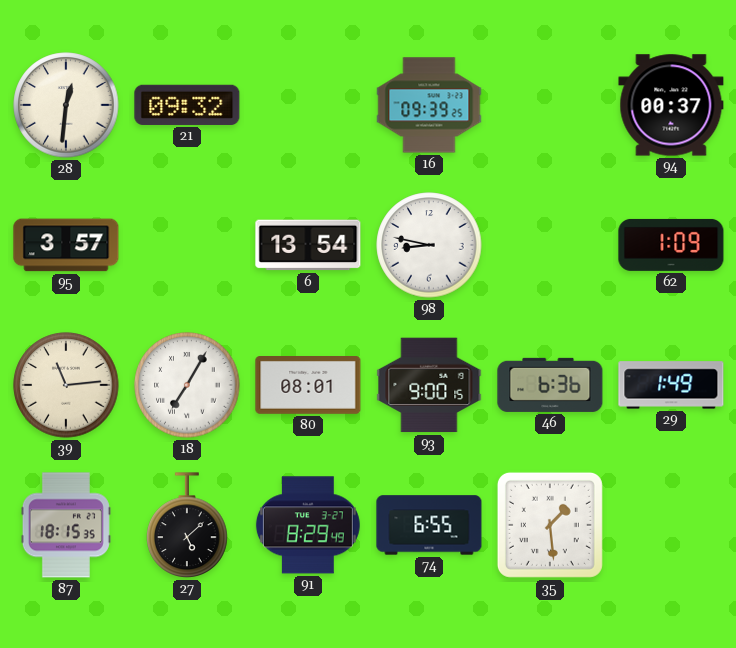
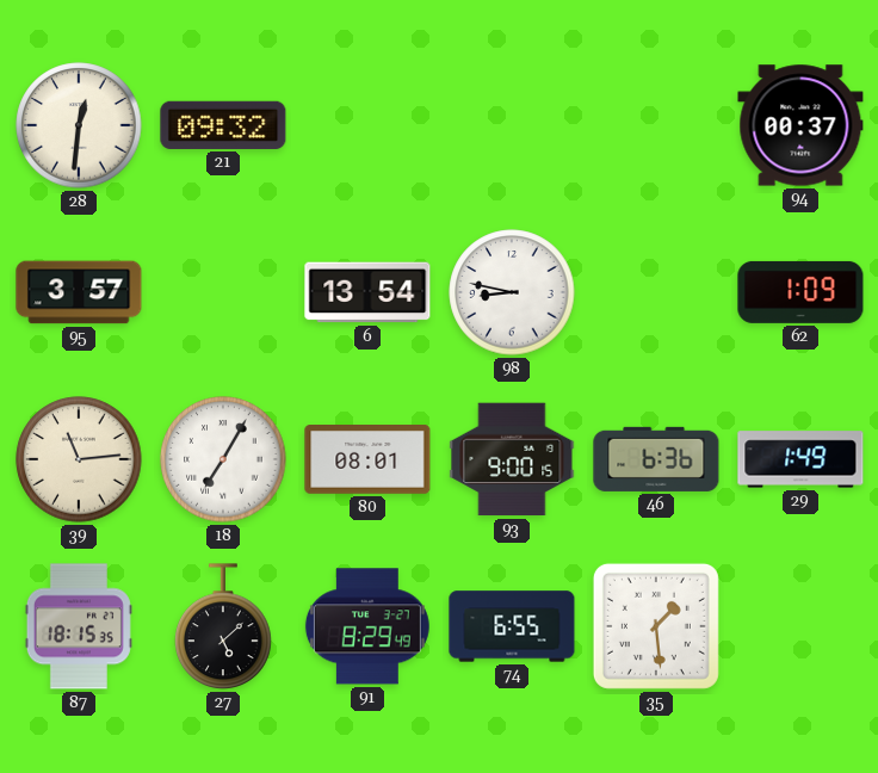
16: 09:39 -> none
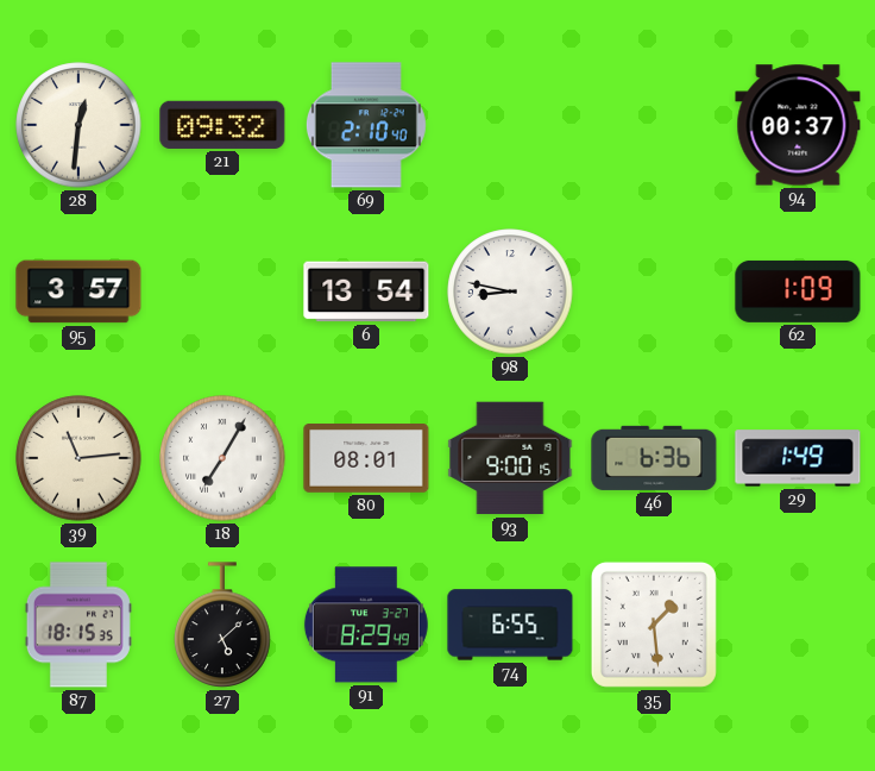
69: none -> 2:10
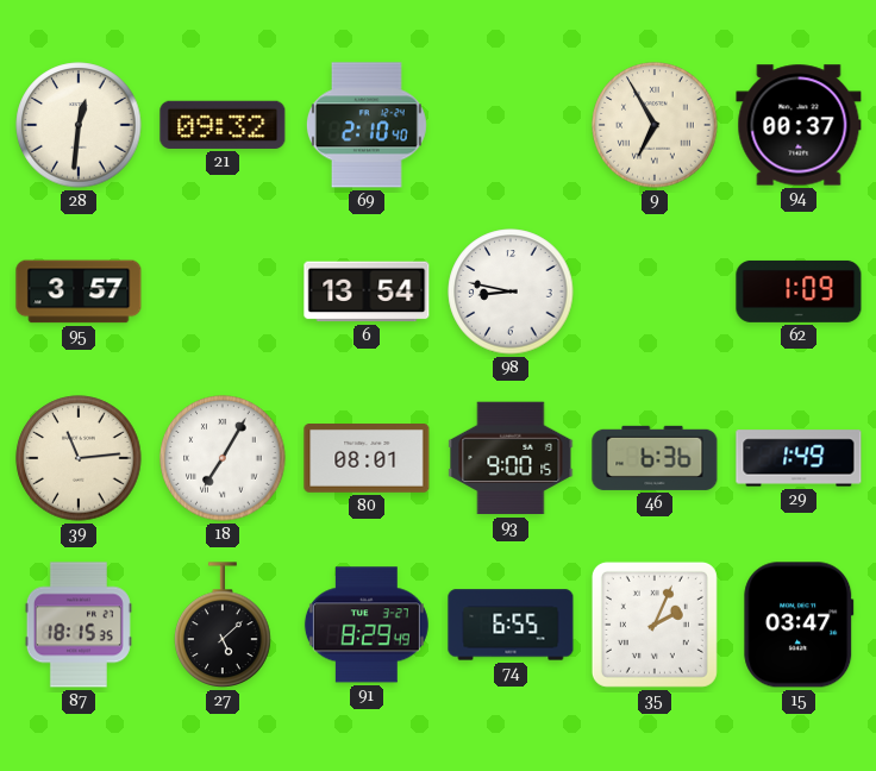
9: none -> 6:55
35: 1:29 -> 2:04
15: none -> 03:47
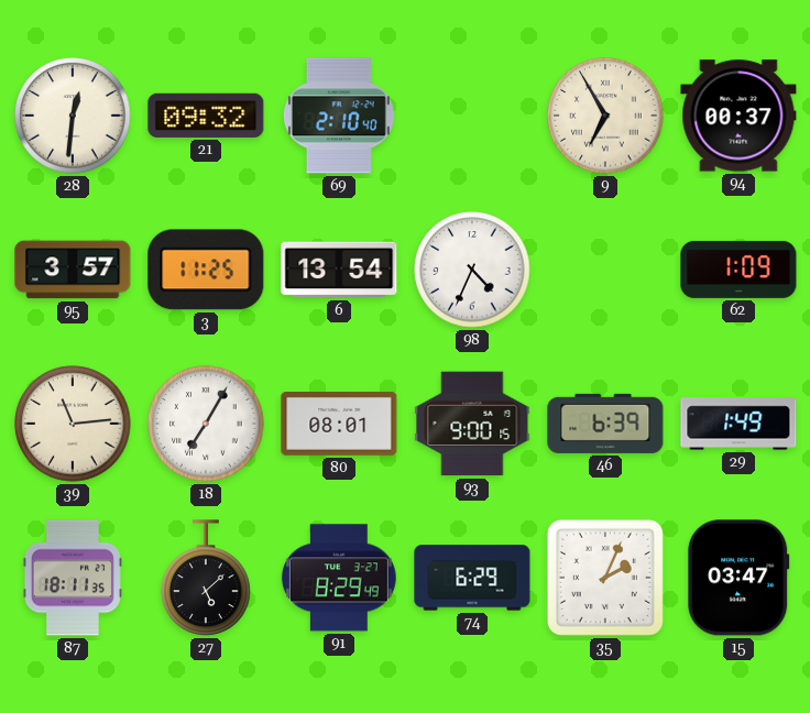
3: none -> 11:25
98: 8:47 -> 4:34
46: 6:36 -> 6:39
87: 18:15 -> 18:11
74: 6:55 -> 6:29
